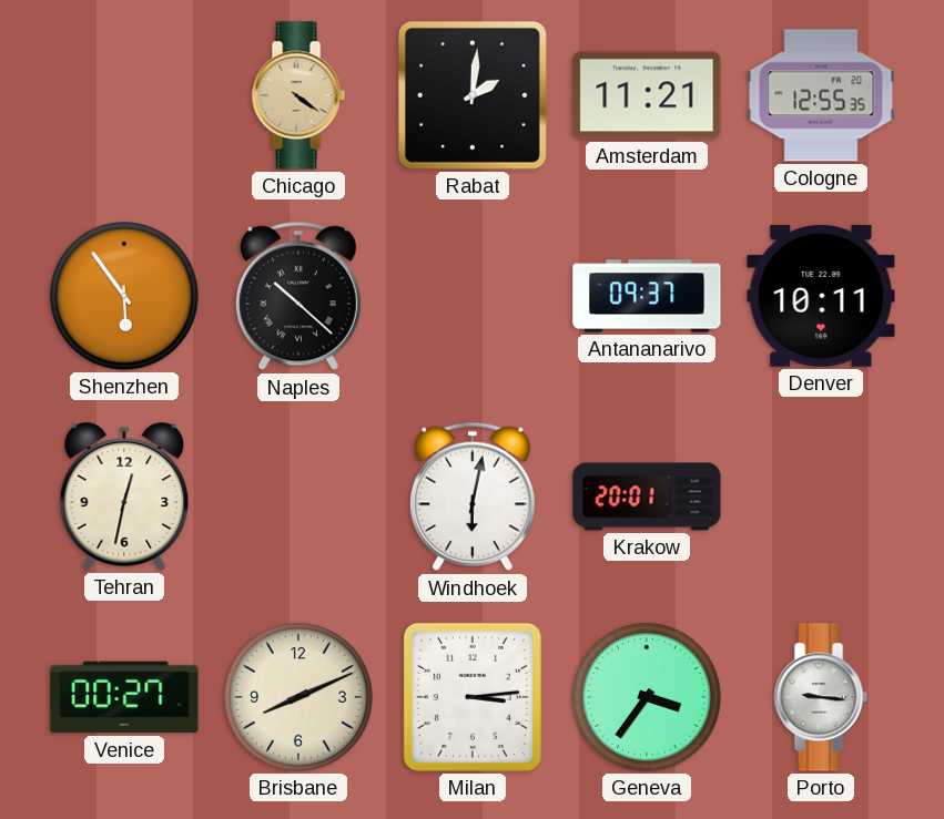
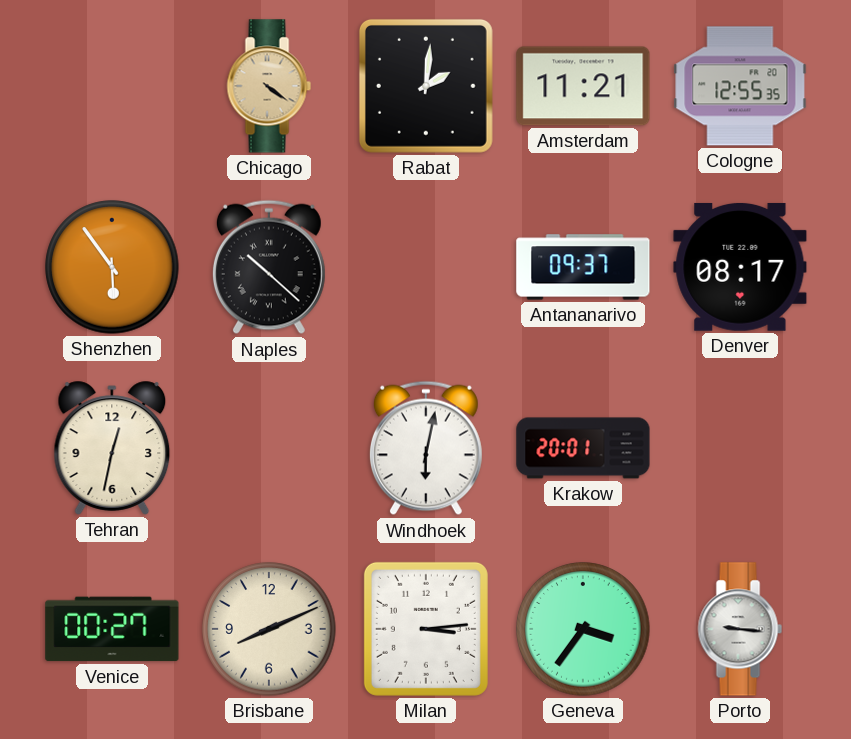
Denver: 10:11 -> 08:17
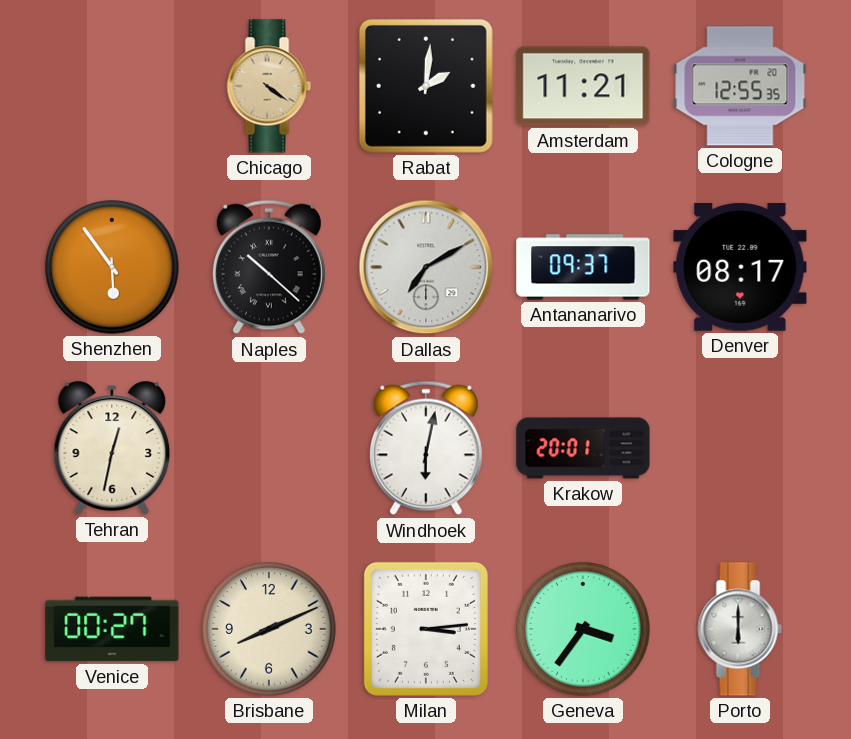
Dallas: none -> 7:10
Porto: 9:16 -> 6:00
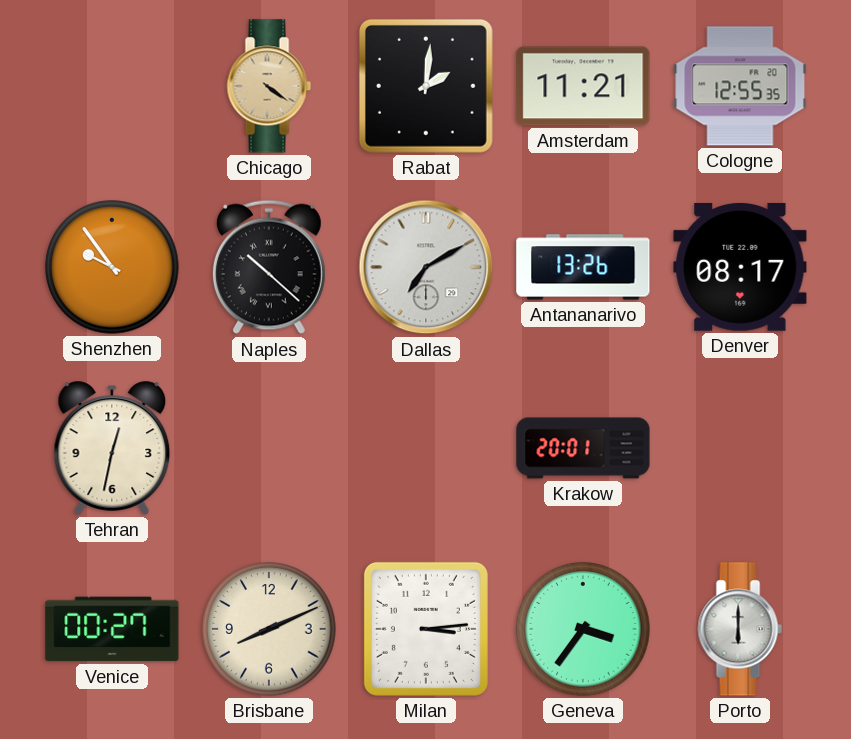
Shenzhen: 5:54 -> 9:54
Antananarivo: 09:37 -> 13:26
Windhoek: 6:02 -> none
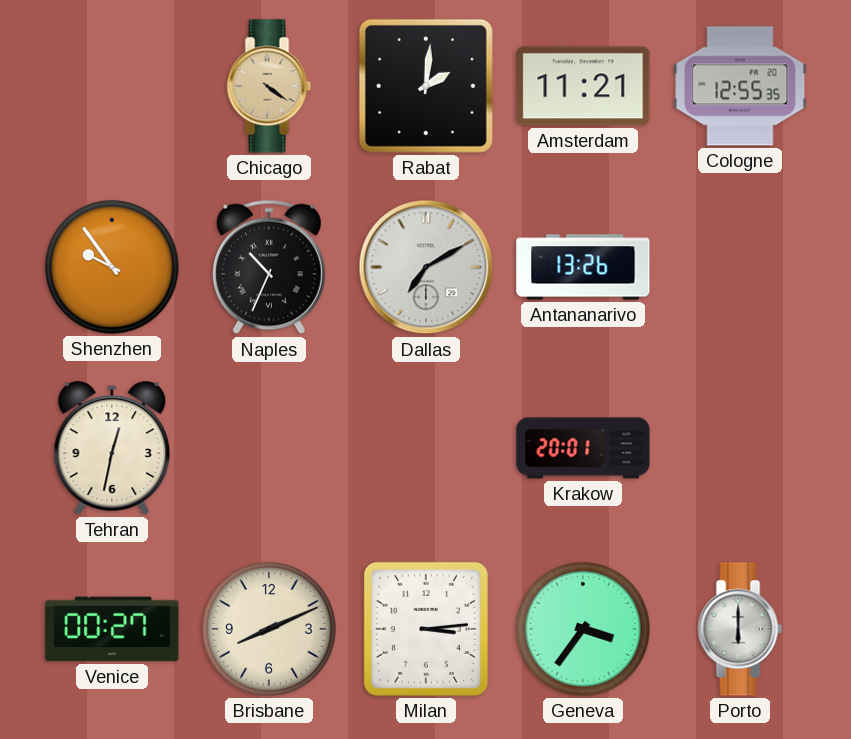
Naples: 10:22 -> 10:34
Denver: 08:17 -> none
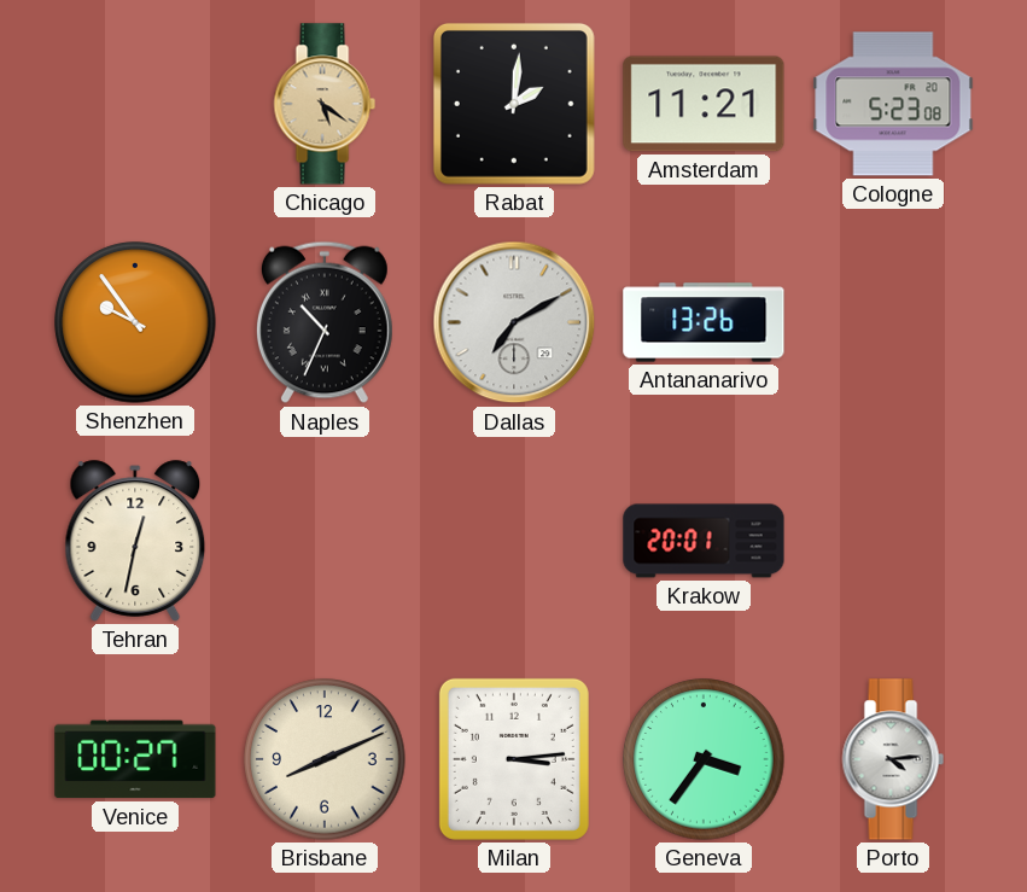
Chicago: 4:21 -> 5:21
Cologne: 12:55 -> 5:23
Porto: 6:00 -> 4:14
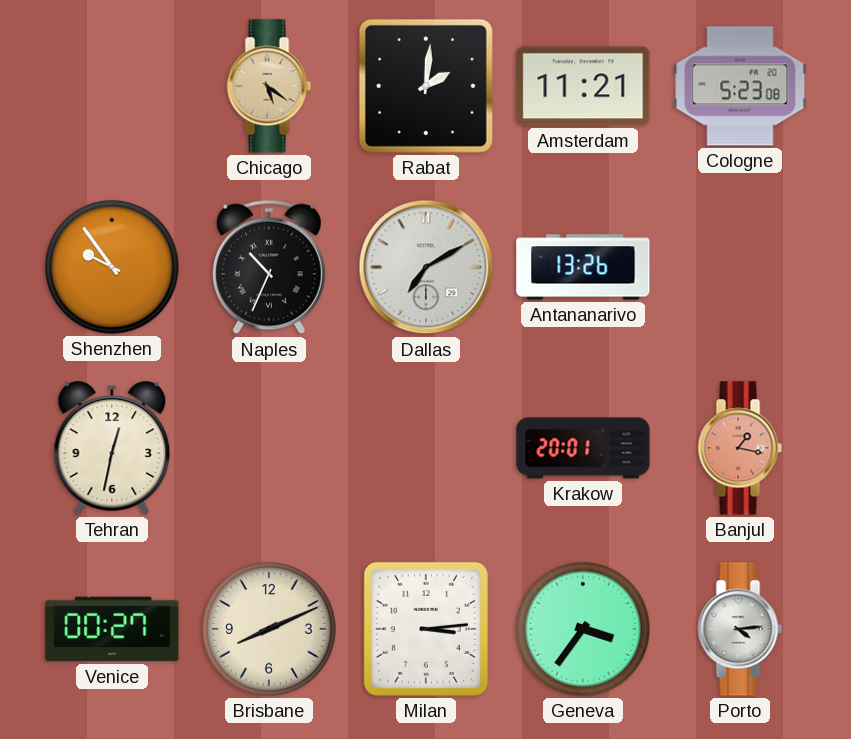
Banjul: none -> 1:17
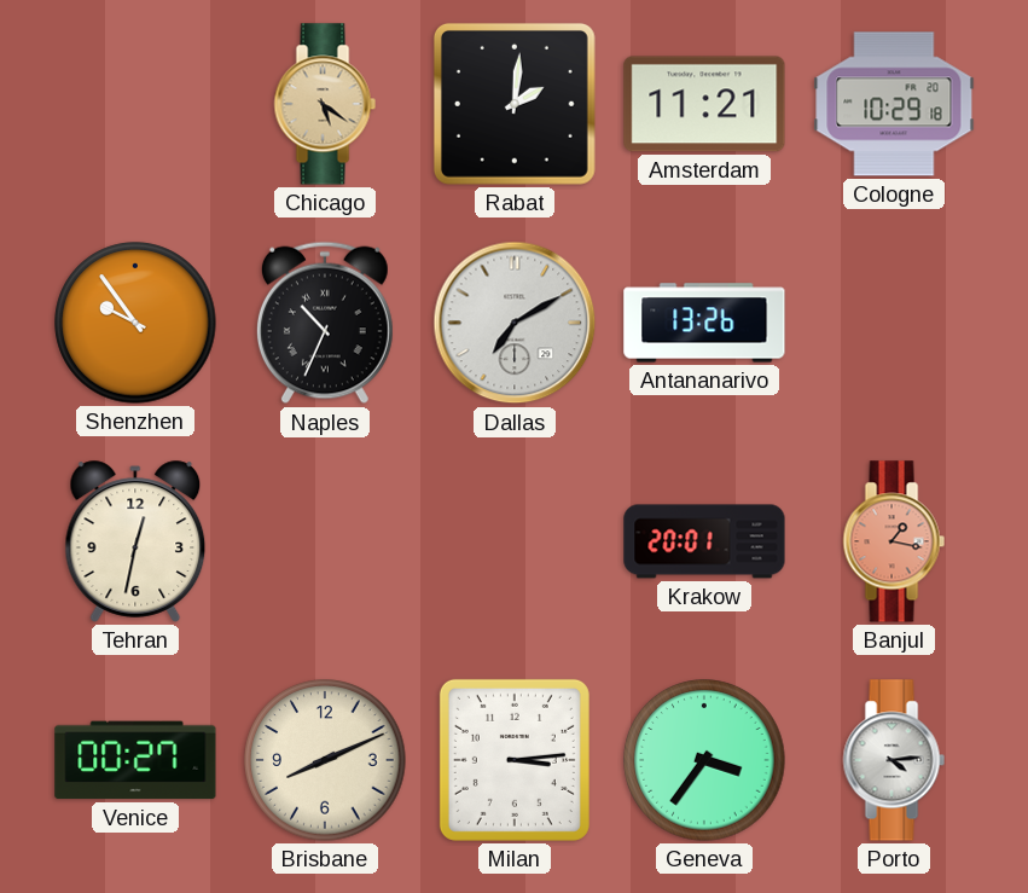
Cologne: 5:23 -> 10:29
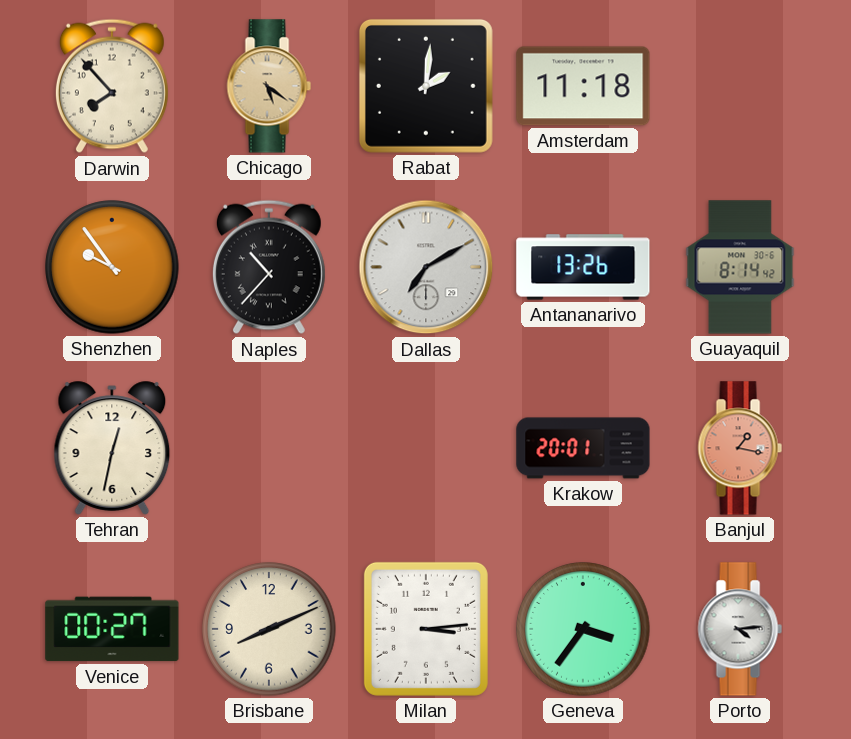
Darwin: none -> 7:53
Amsterdam: 11:21 -> 11:18
Cologne: 10:29 -> none
Naples: 10:34 -> 10:37
Guayaquil: none -> 8:14
